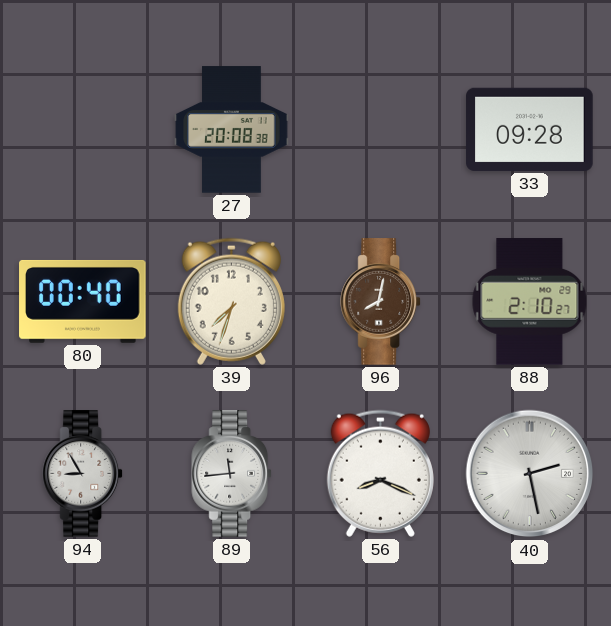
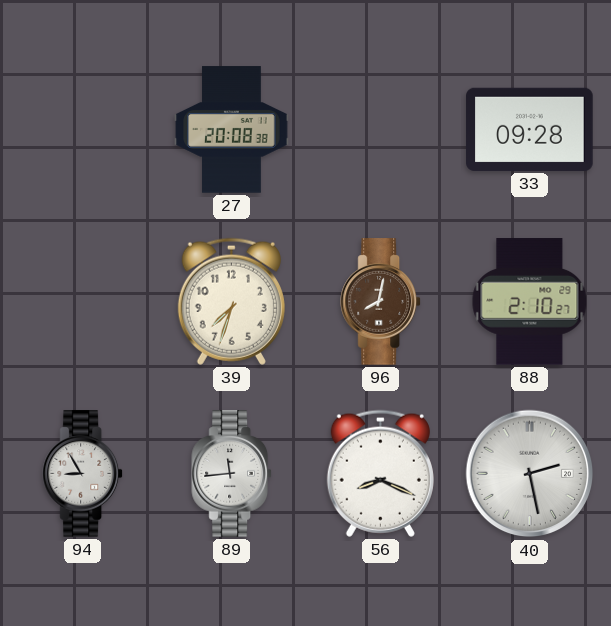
80: 00:40 -> none
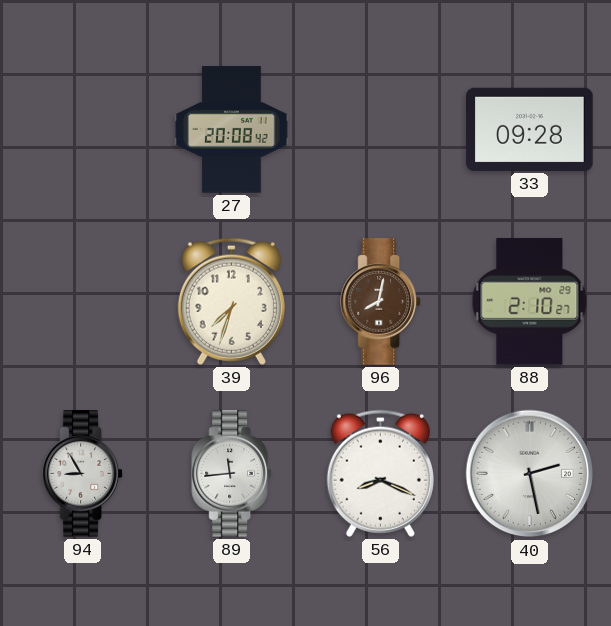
27: 20:08:38 -> 20:08:42
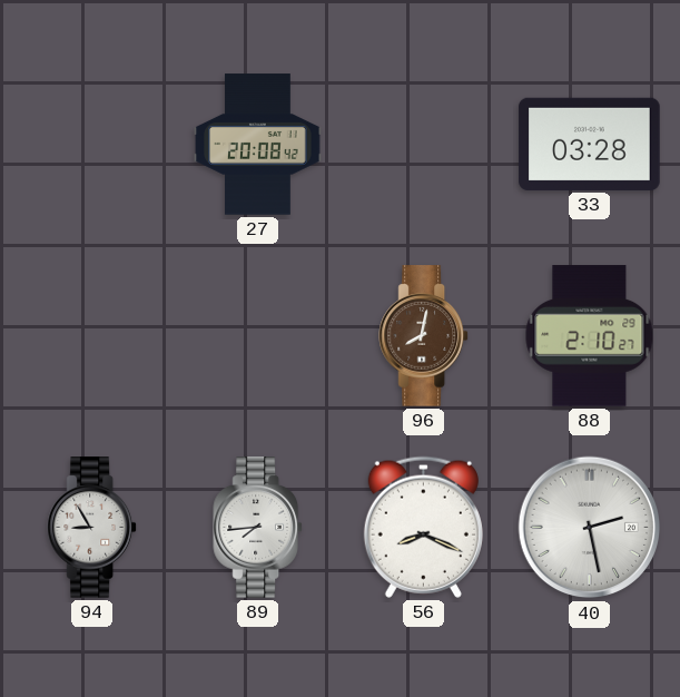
33: 09:28 -> 03:28
39: 7:33 -> none
89: 11:44 -> 7:44
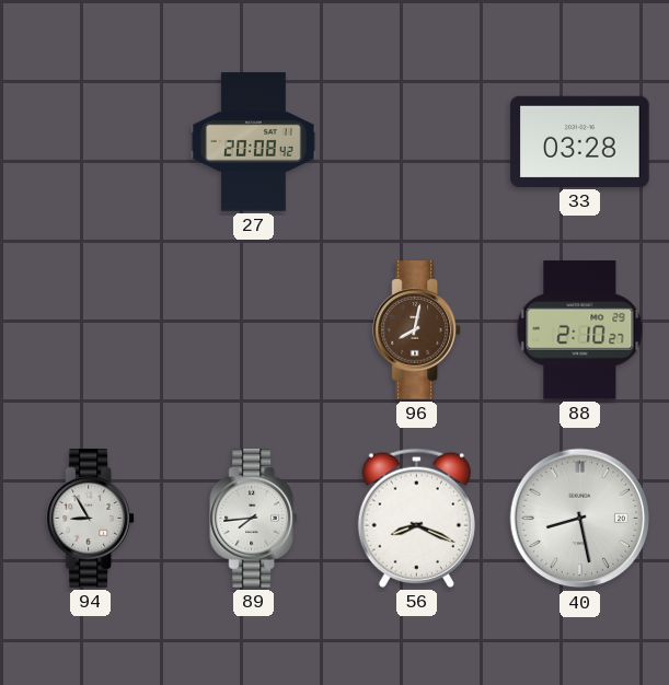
40: 2:28 -> 8:28
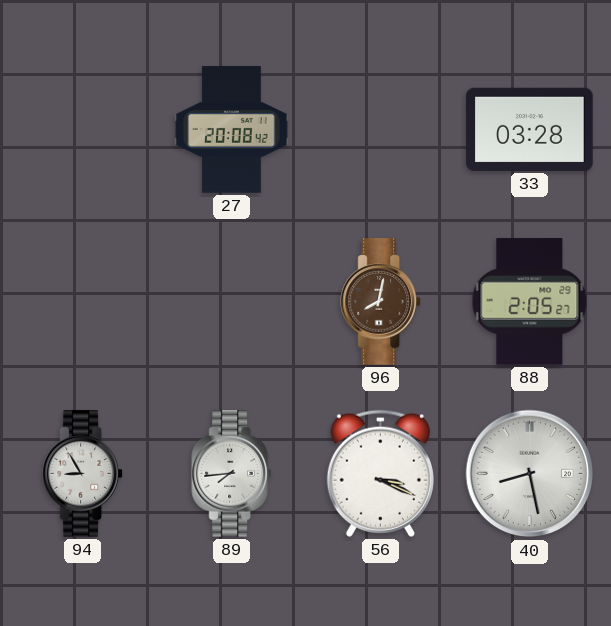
88: 2:10 -> 2:05
56: 8:19 -> 3:19
